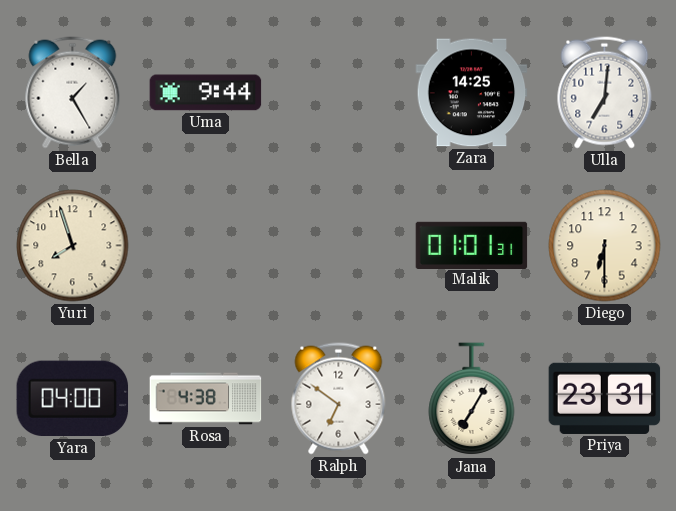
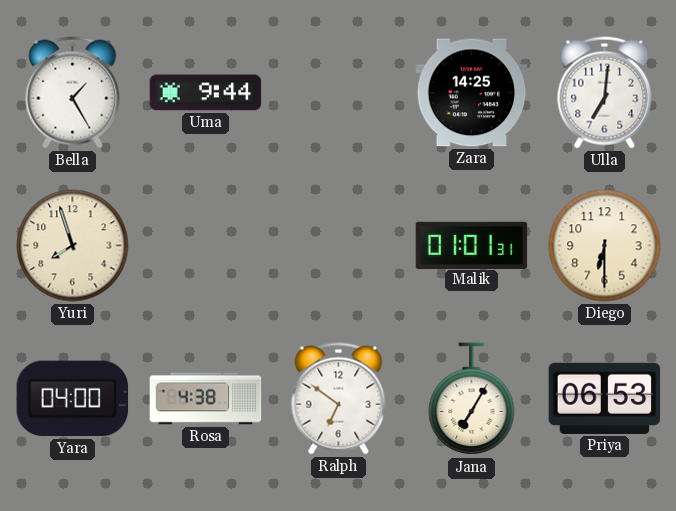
Priya: 23:31 -> 06:53
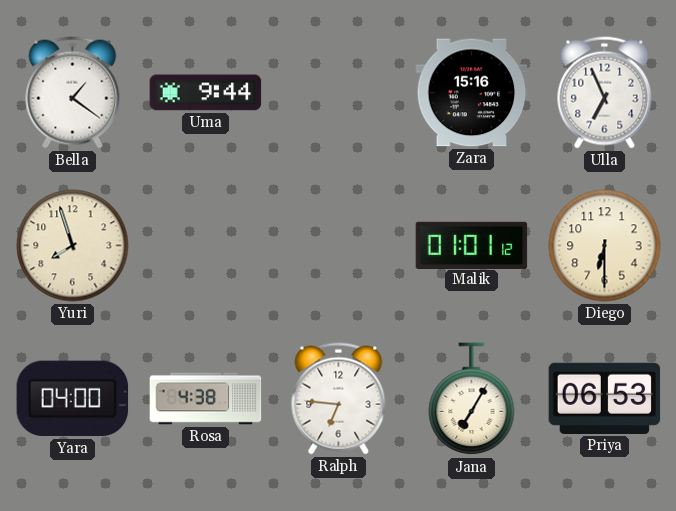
Bella: 1:25 -> 1:21
Zara: 14:25 -> 15:16
Ulla: 7:01 -> 6:56
Malik: 01:01:31 -> 01:01:12
Ralph: 6:51 -> 6:46
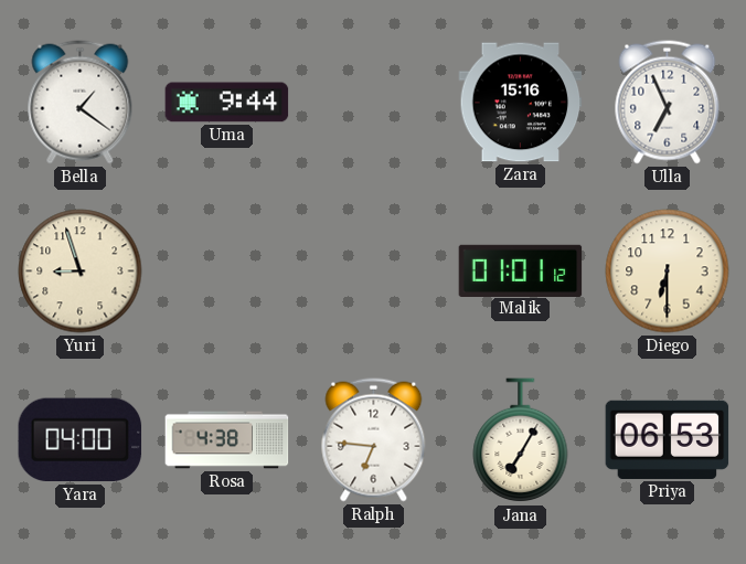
Yuri: 7:57 -> 8:57
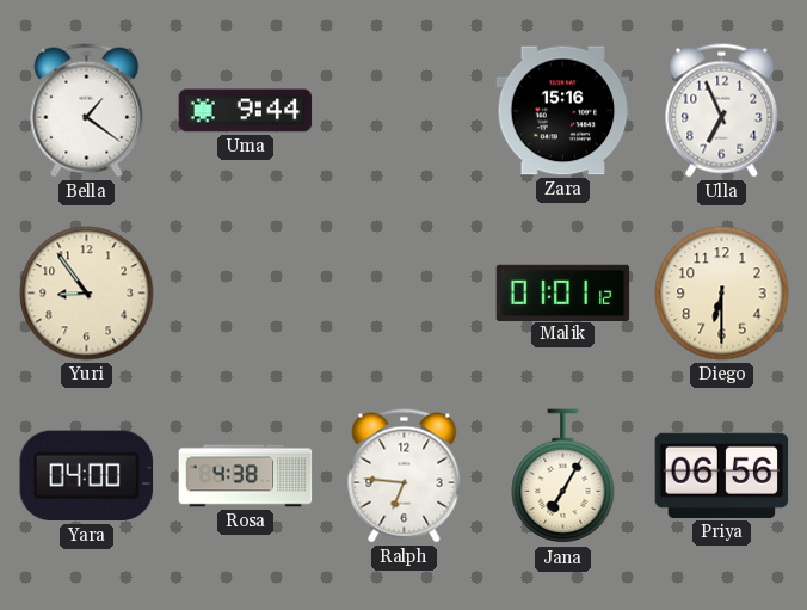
Yuri: 8:57 -> 8:54
Priya: 06:53 -> 06:56
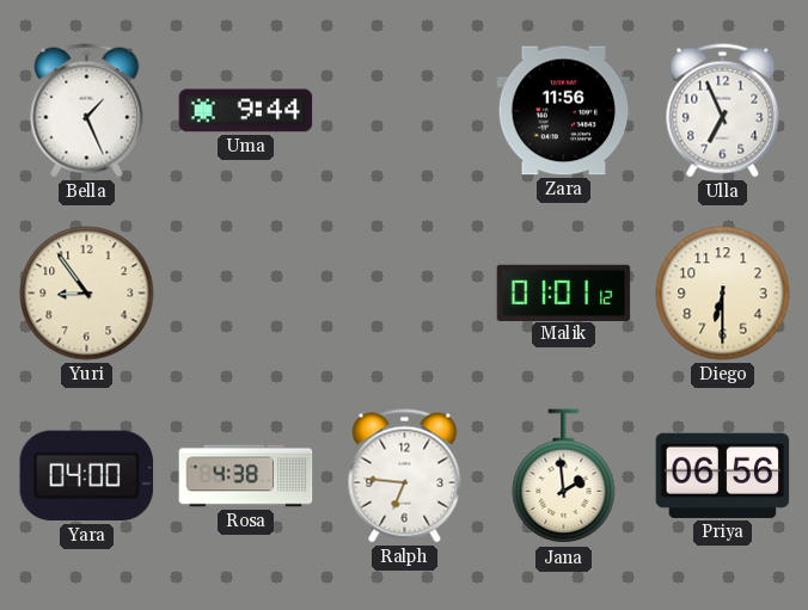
Bella: 1:21 -> 1:26
Zara: 15:16 -> 11:56
Jana: 7:05 -> 1:59
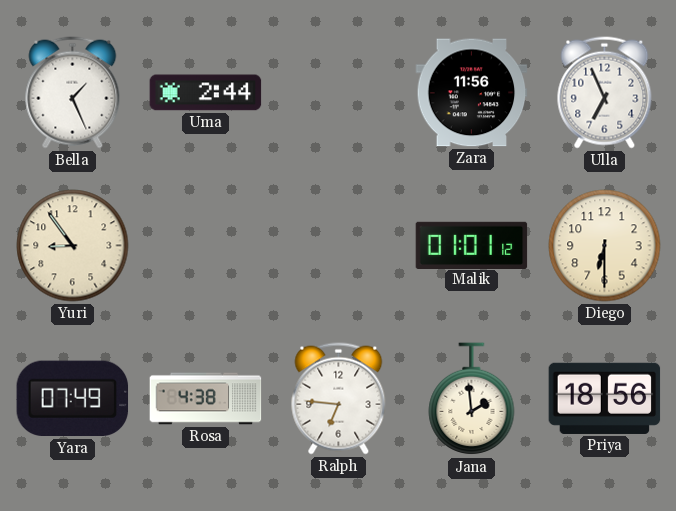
Uma: 9:44 -> 2:44
Yara: 04:00 -> 07:49
Priya: 06:56 -> 18:56
